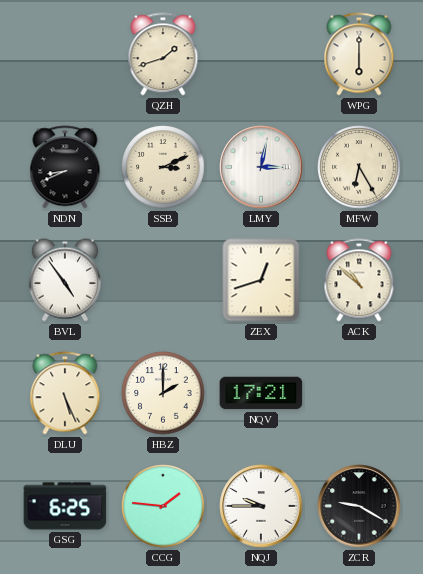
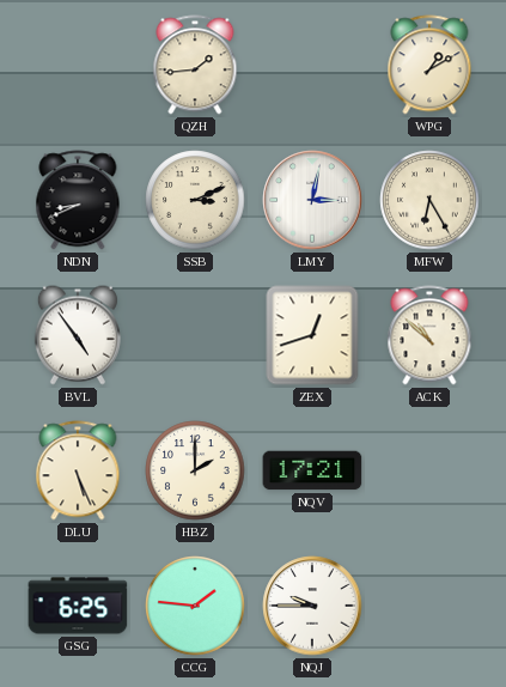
QZH: 1:42 -> 1:44
WPG: 6:00 -> 1:10
ZCR: 9:20 -> none
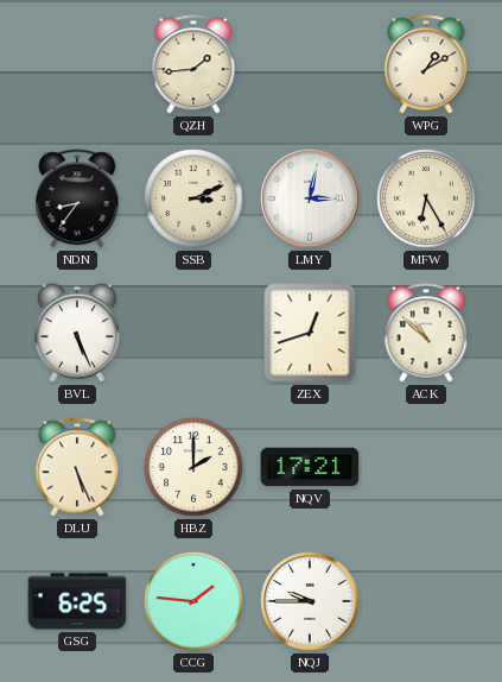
NDN: 8:41 -> 8:36
BVL: 4:54 -> 5:26
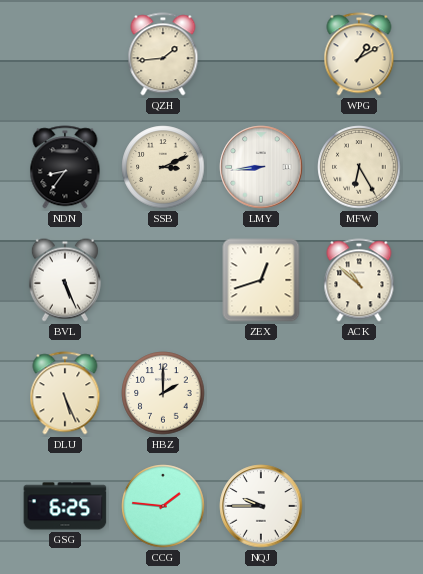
LMY: 3:02 -> 8:44
NQV: 17:21 -> none
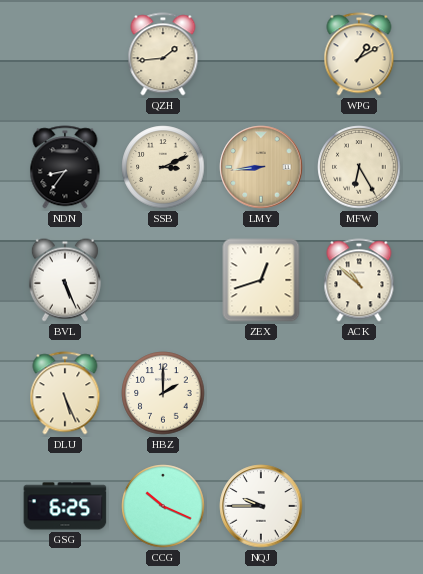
LMY dial: white -> champagne
CCG: 1:46 -> 10:19
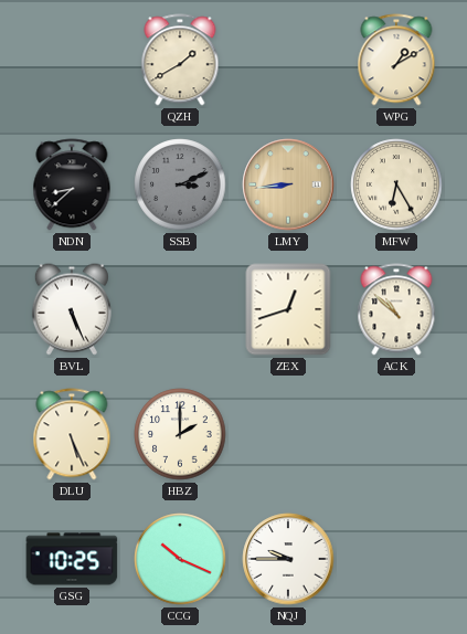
QZH: 1:44 -> 1:40
NDN: 8:36 -> 8:38
SSB dial: cream -> grey
GSG: 6:25 -> 10:25
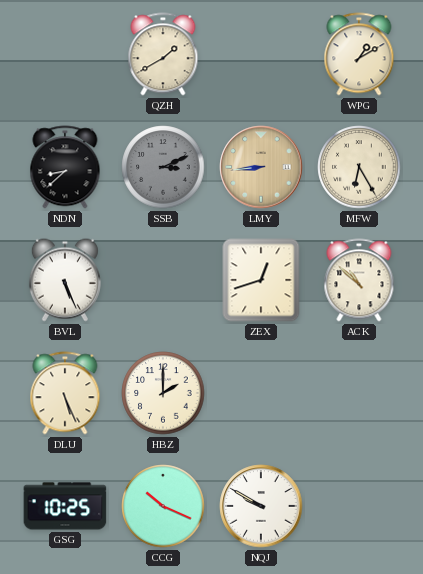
NQJ: 9:45 -> 9:50
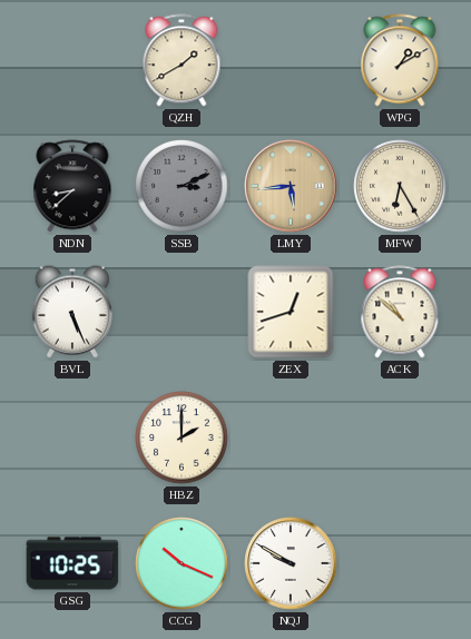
LMY: 8:44 -> 5:44
DLU: 5:26 -> none
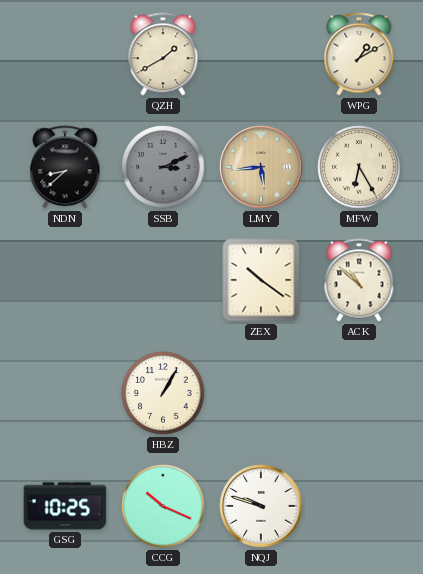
BVL: 5:26 -> none
ZEX: 12:42 -> 10:21
HBZ: 2:00 -> 1:05
NQJ: 9:50 -> 9:48
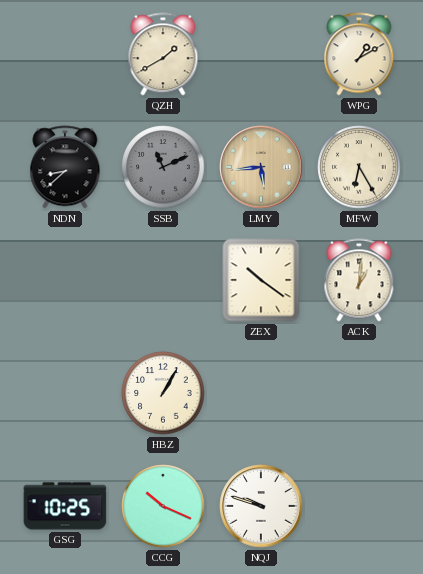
SSB: 3:11 -> 11:11
ACK: 10:52 -> 1:01
